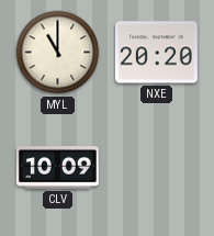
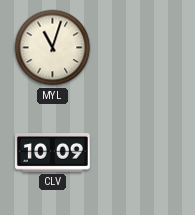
MYL: 11:00 -> 11:03
NXE: 20:20 -> none
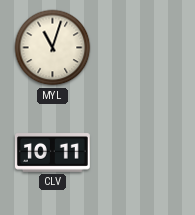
CLV: 10:09 -> 10:11
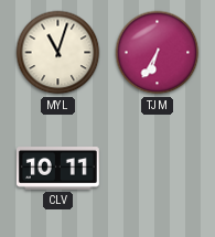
TJM: none -> 6:35
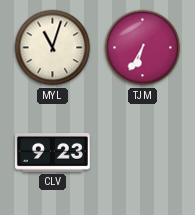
CLV: 10:11 -> 9:23
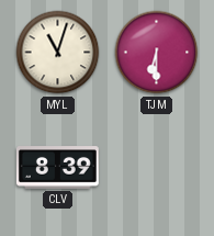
TJM: 6:35 -> 6:30
CLV: 9:23 -> 8:39
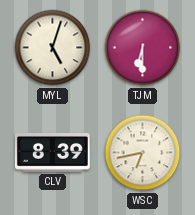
MYL: 11:03 -> 5:03
WSC: none -> 6:43
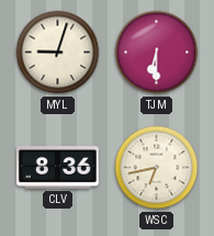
MYL: 5:03 -> 9:03
CLV: 8:39 -> 8:36
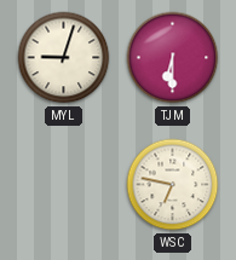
CLV: 8:36 -> none
WSC: 6:43 -> 6:47
